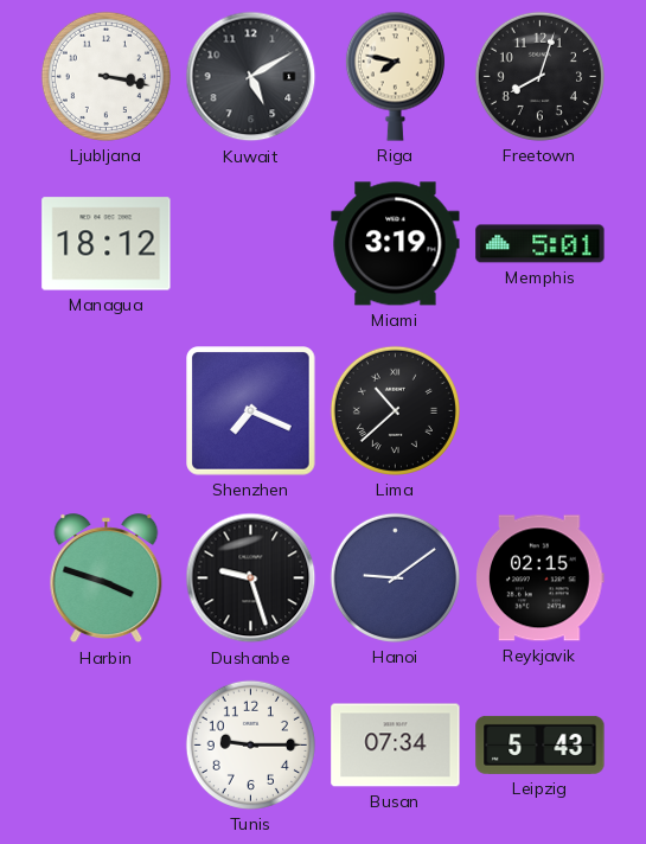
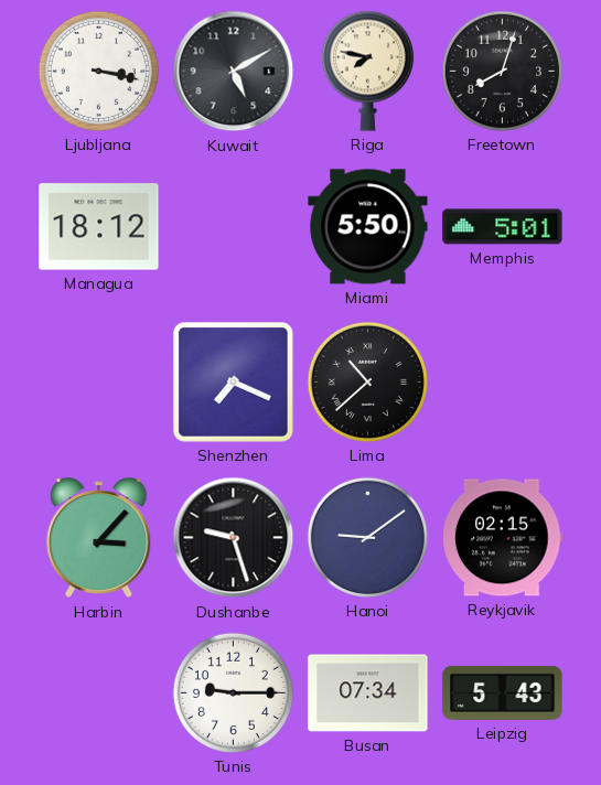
Miami: 3:19 -> 5:50
Harbin: 3:48 -> 3:07
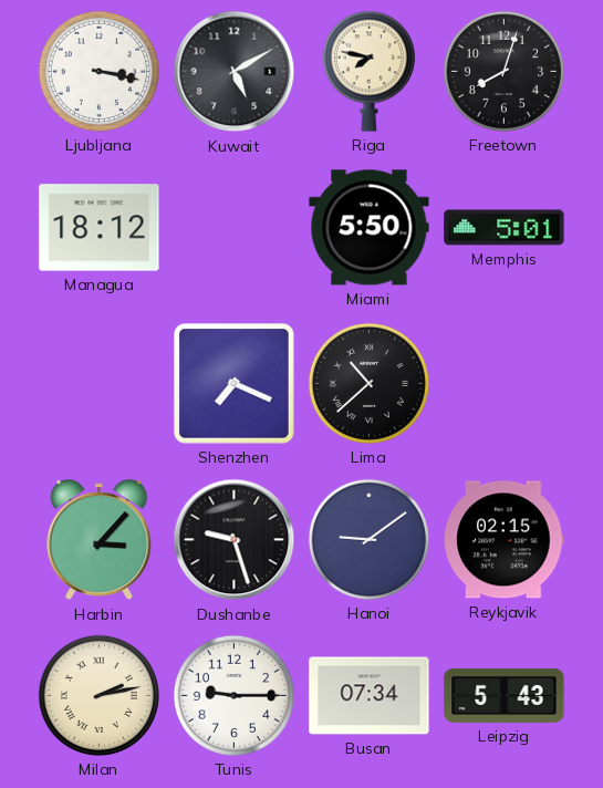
Milan: none -> 2:13
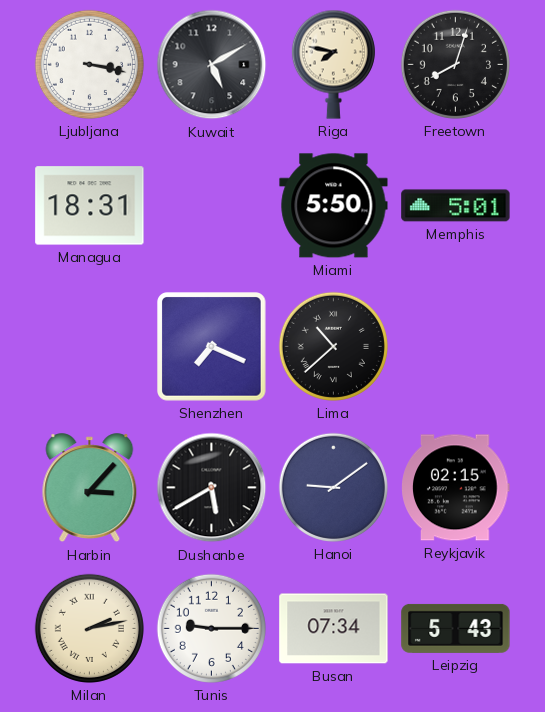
Managua: 18:12 -> 18:31
Dushanbe: 9:27 -> 5:40
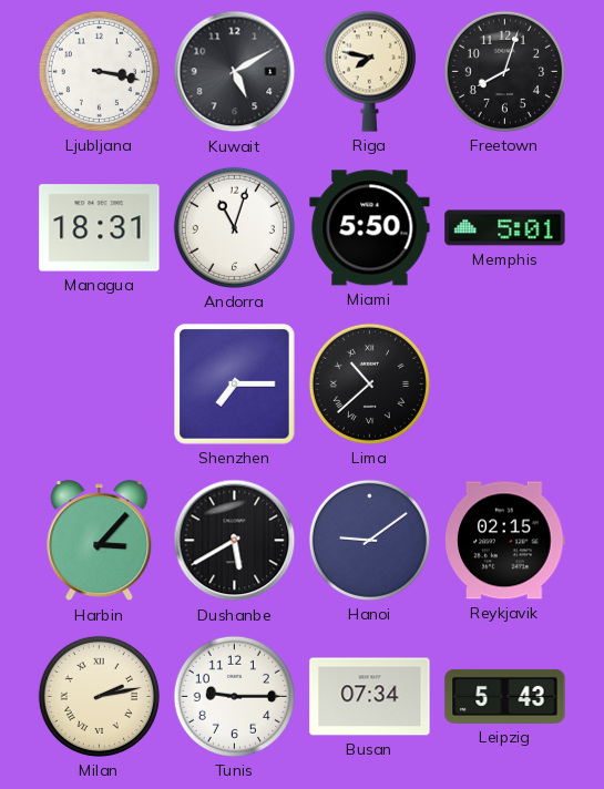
Andorra: none -> 11:03
Shenzhen: 7:19 -> 7:15
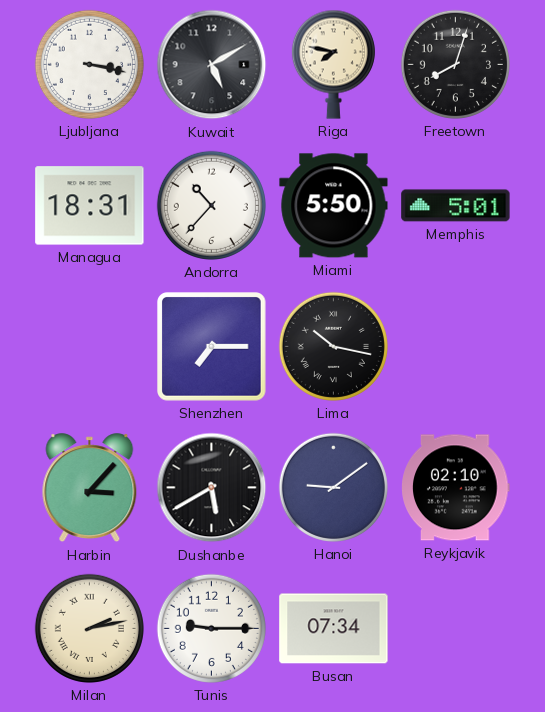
Andorra: 11:03 -> 10:37
Lima: 10:38 -> 10:17
Reykjavik: 02:15 -> 02:10
Leipzig: 5:43 -> none
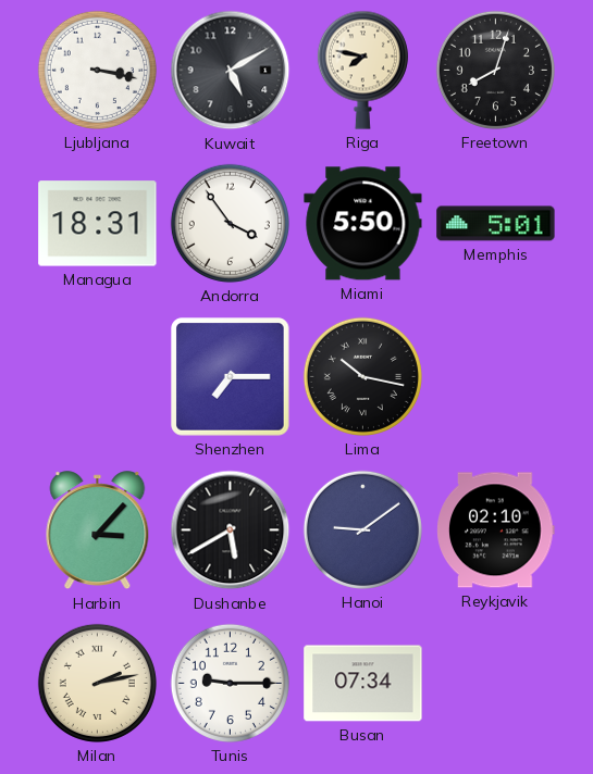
Andorra: 10:37 -> 3:54
